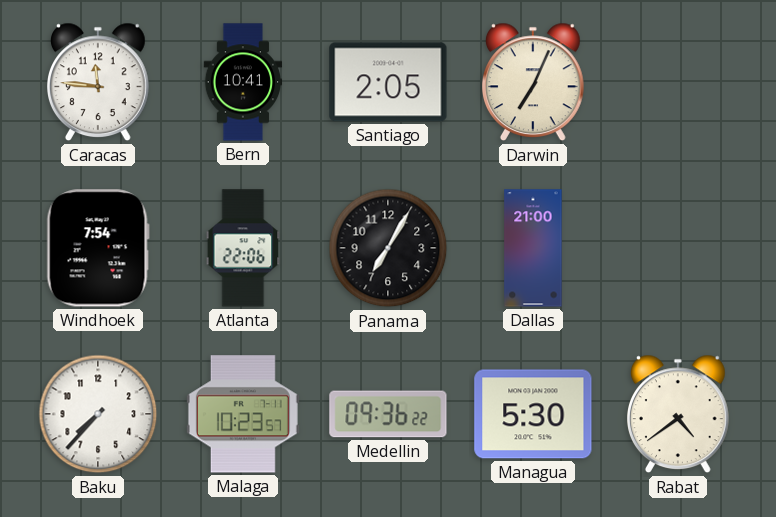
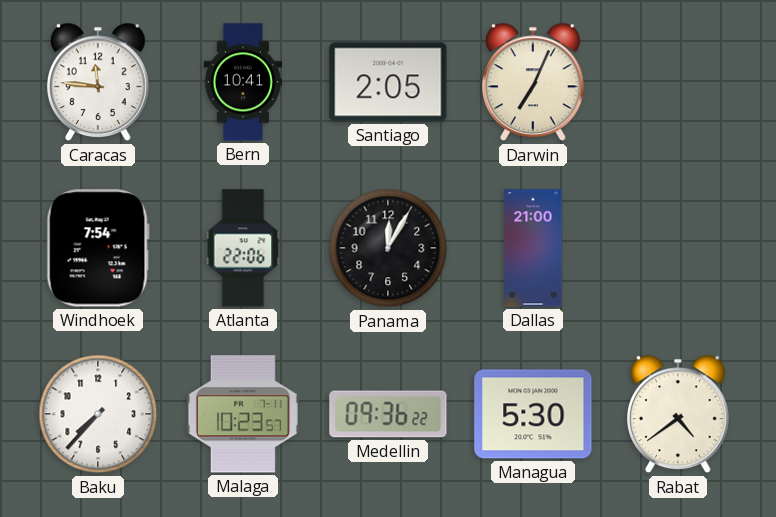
Panama: 7:05 -> 12:05
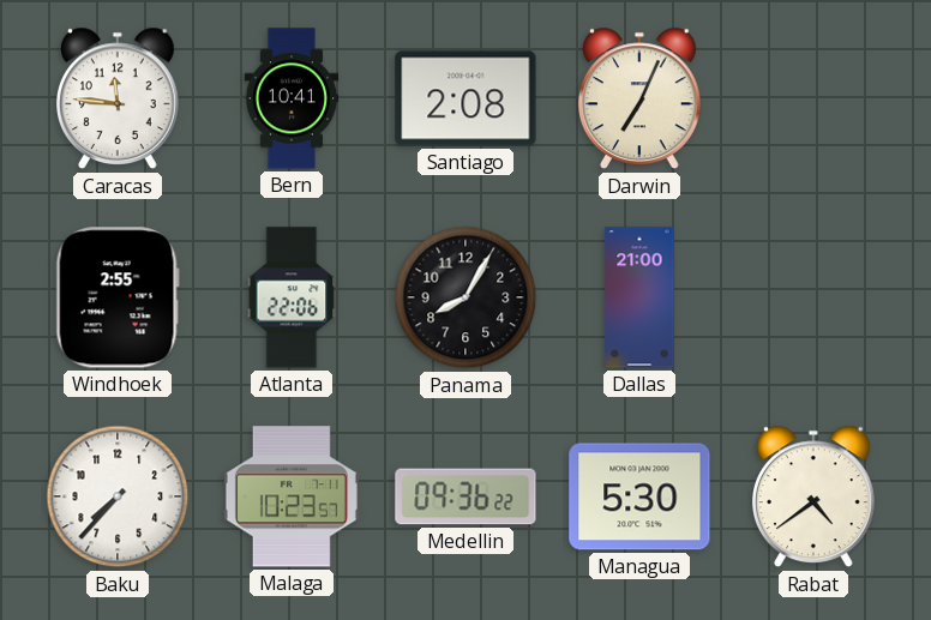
Santiago: 2:05 -> 2:08
Windhoek: 7:54 -> 2:55
Panama: 12:05 -> 8:05
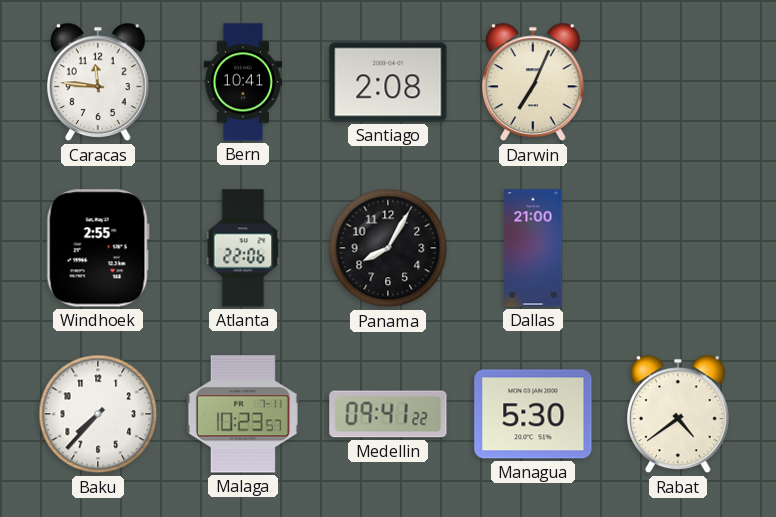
Medellin: 09:36 -> 09:41
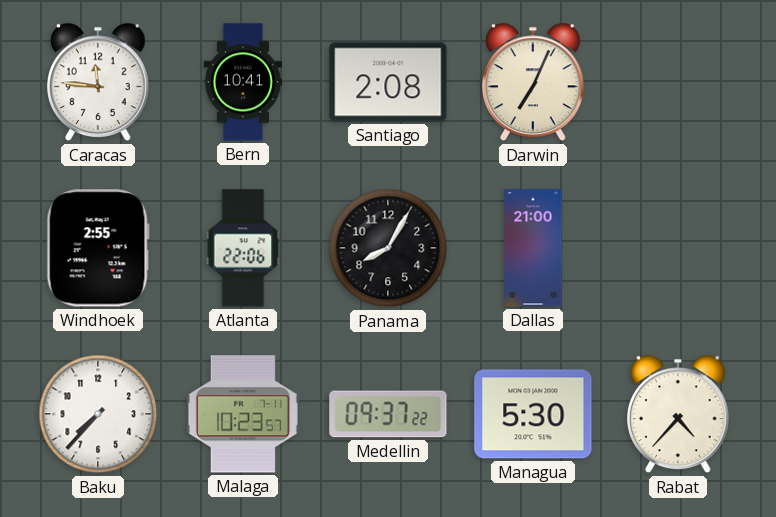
Medellin: 09:41 -> 09:37
Rabat: 4:39 -> 4:37
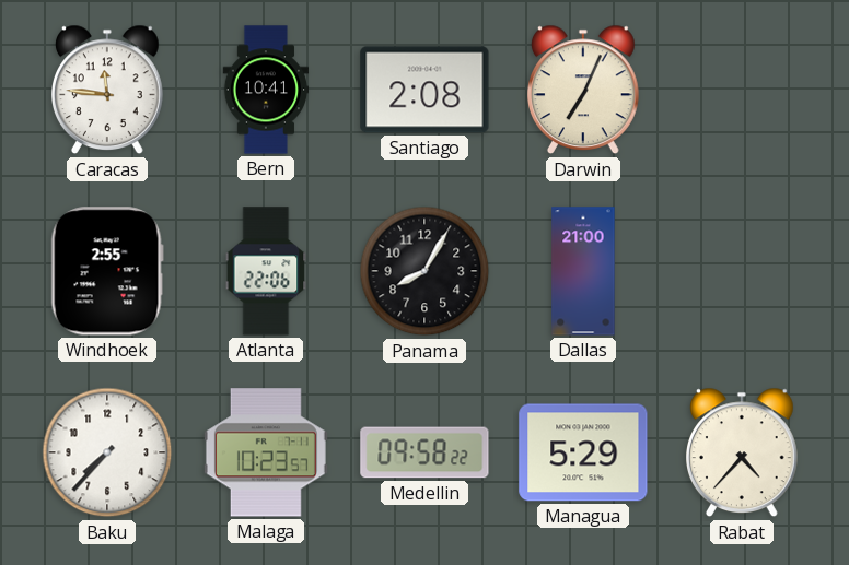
Medellin: 09:37 -> 09:58
Managua: 5:30 -> 5:29
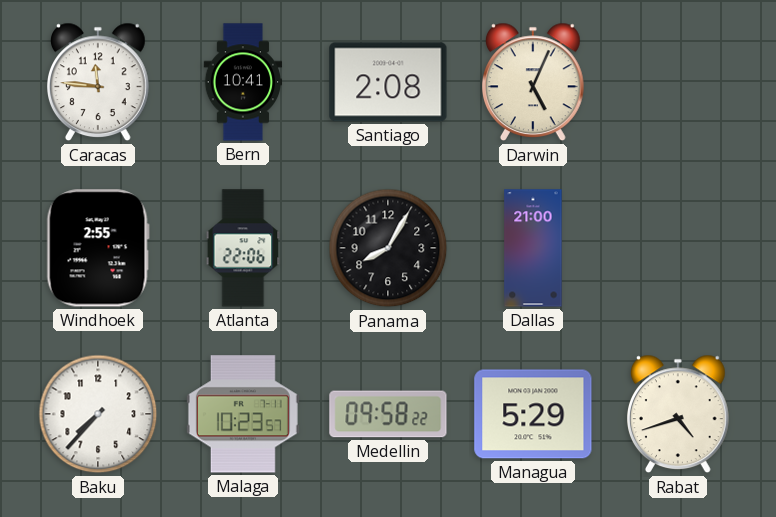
Darwin: 7:04 -> 5:04
Rabat: 4:37 -> 4:42
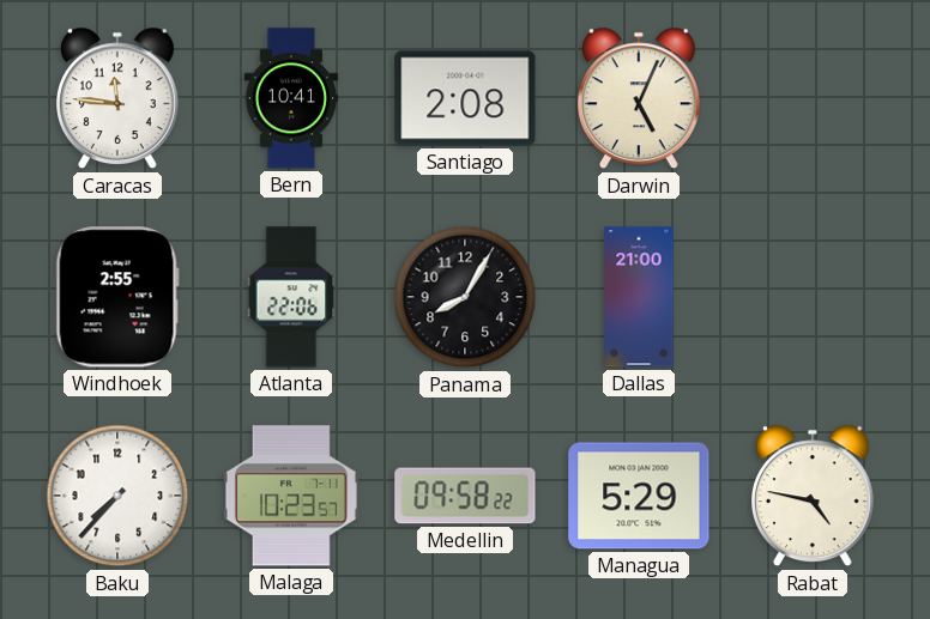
Rabat: 4:42 -> 4:47
